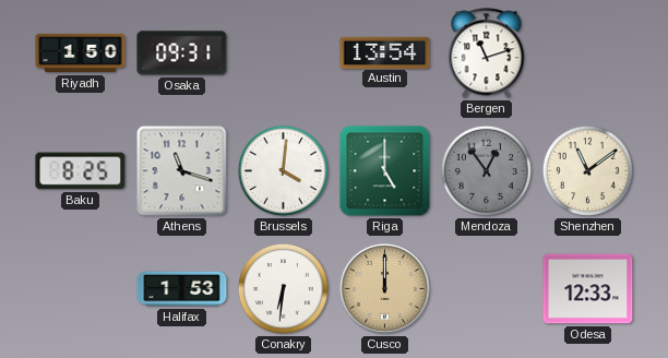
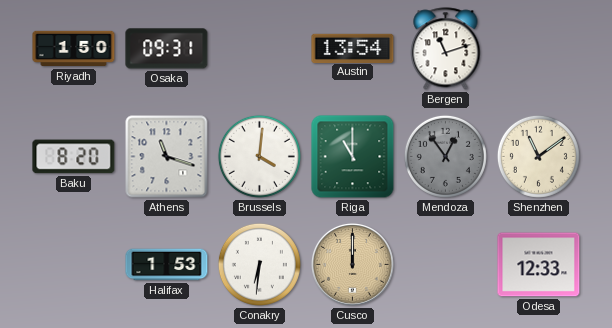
Baku: 8:25 -> 8:20
Riga: 5:00 -> 11:00
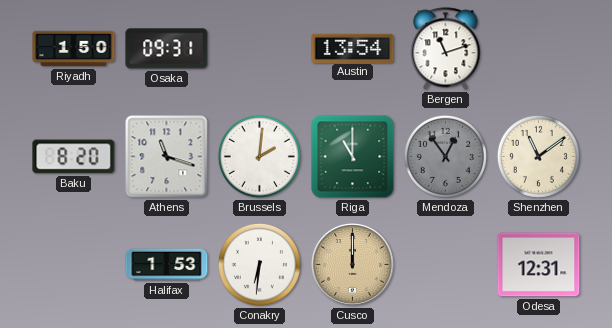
Brussels: 4:01 -> 2:01
Odesa: 12:33 -> 12:31
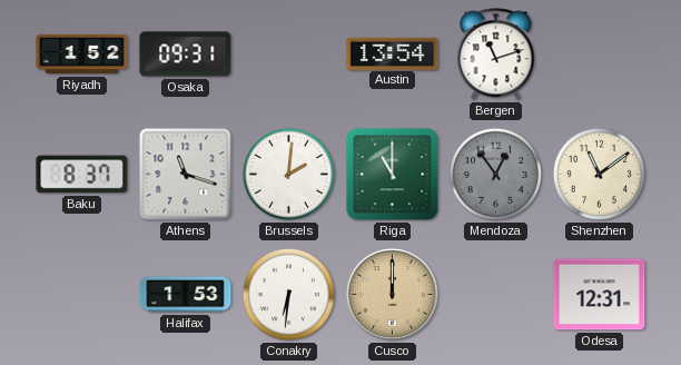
Riyadh: 1:50 -> 1:52
Baku: 8:20 -> 8:37
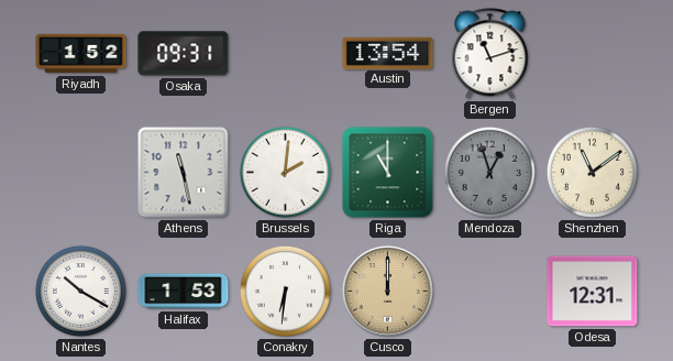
Baku: 8:37 -> none
Athens: 11:18 -> 11:28
Mendoza: 12:54 -> 12:57
Nantes: none -> 10:20
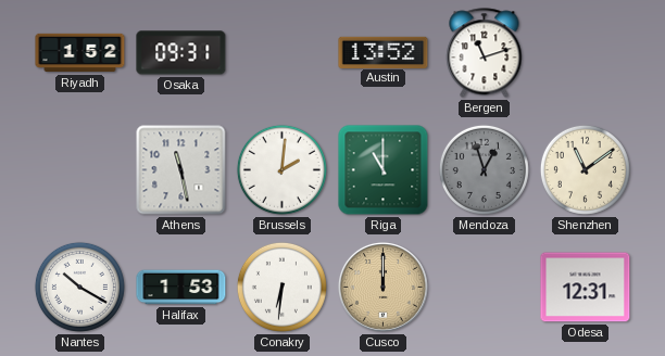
Austin: 13:54 -> 13:52
